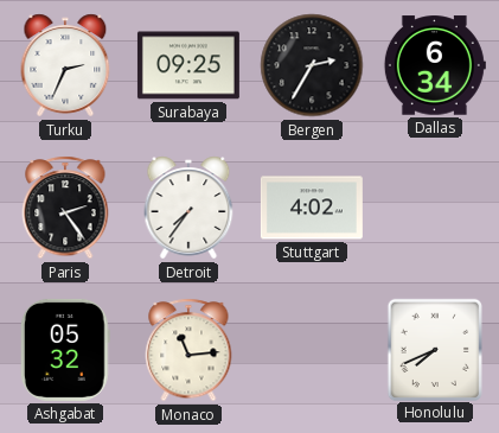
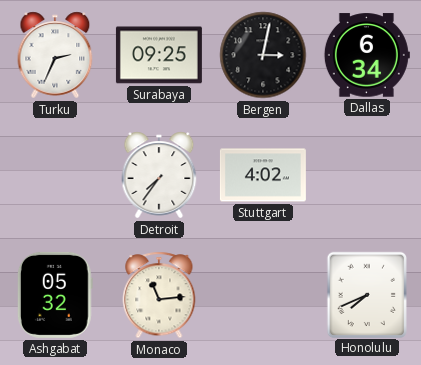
Bergen: 2:35 -> 3:02
Paris: 2:24 -> none
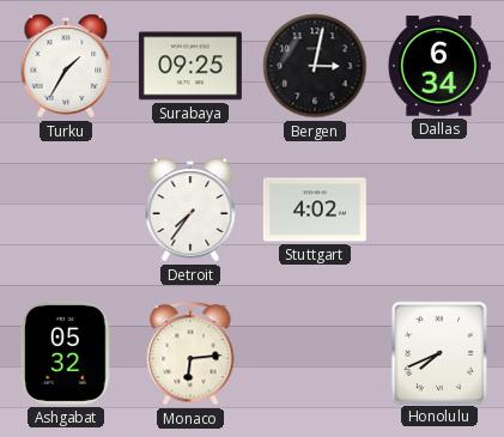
Turku: 2:34 -> 1:35
Monaco: 11:14 -> 6:14
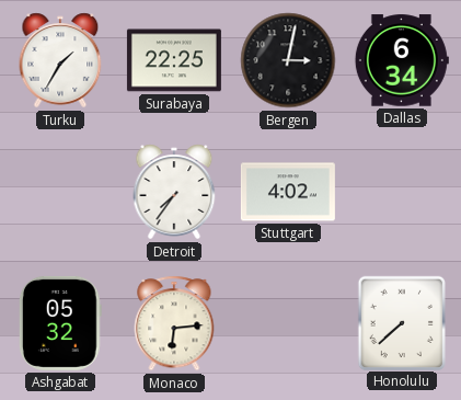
Surabaya: 09:25 -> 22:25
Honolulu: 7:41 -> 7:38
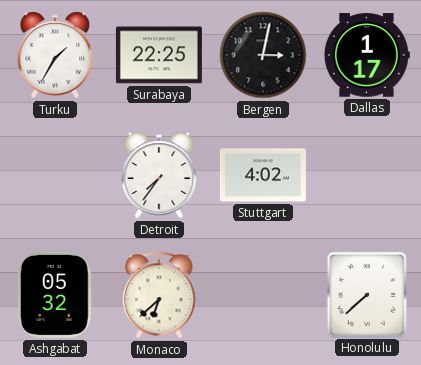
Dallas: 6:34 -> 1:17
Monaco: 6:14 -> 6:38
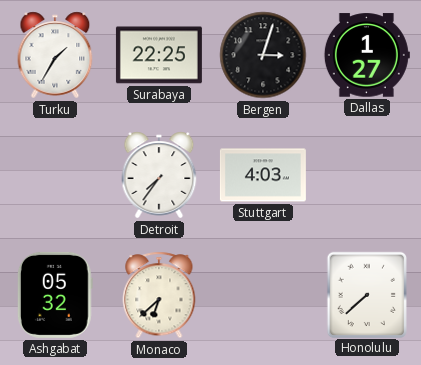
Bergen: 3:02 -> 3:03
Dallas: 1:17 -> 1:27
Stuttgart: 4:02 -> 4:03
